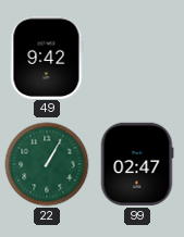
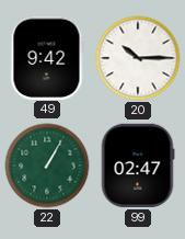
20: none -> 10:15
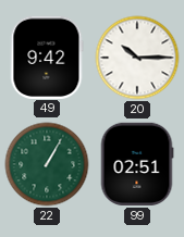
99: 02:47 -> 02:51
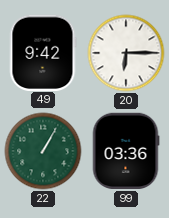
20: 10:15 -> 6:15
99: 02:51 -> 03:36
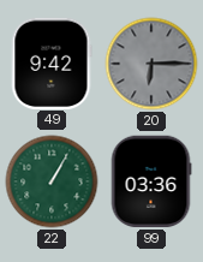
20 dial: white -> grey
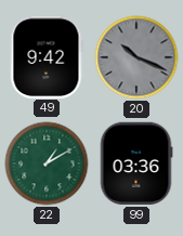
20: 6:15 -> 10:19
22: 1:05 -> 1:10
